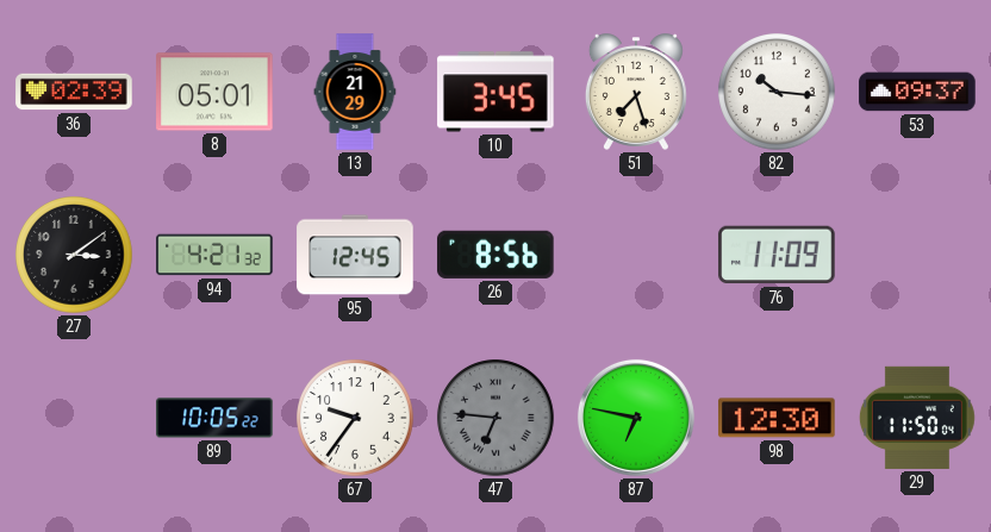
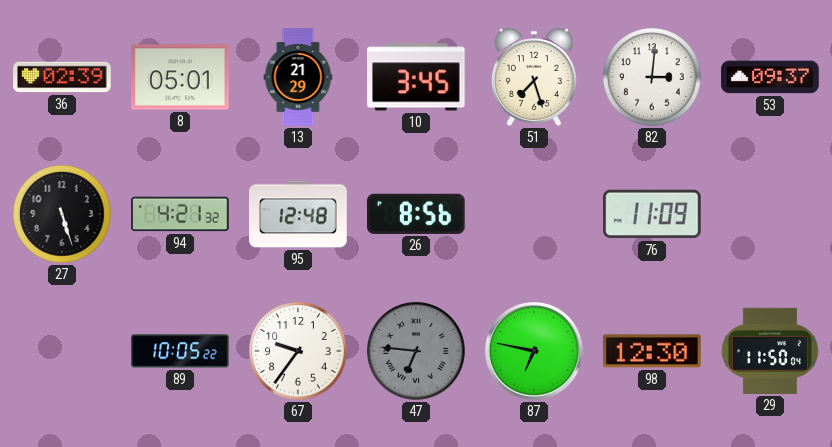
82: 10:16 -> 3:01
27: 3:09 -> 5:27
95: 12:45 -> 12:48
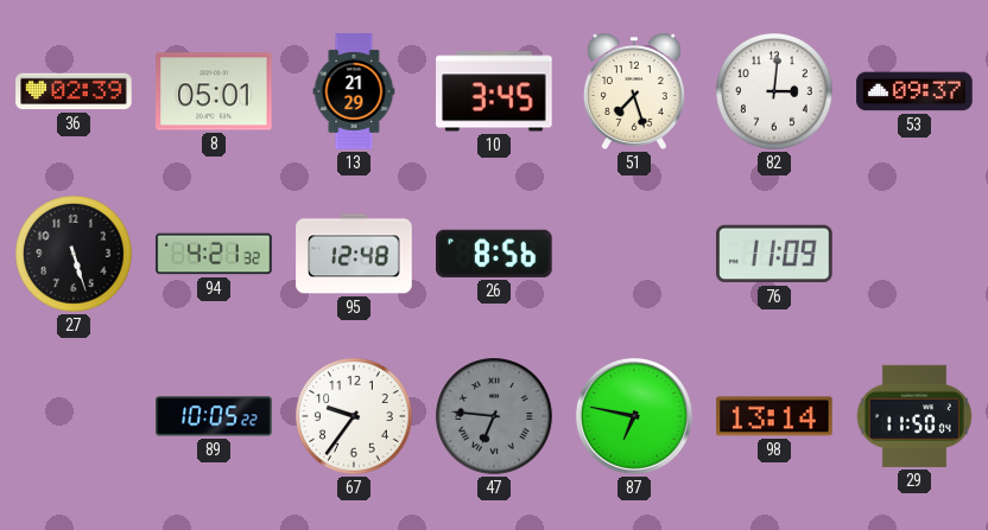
98: 12:30 -> 13:14
